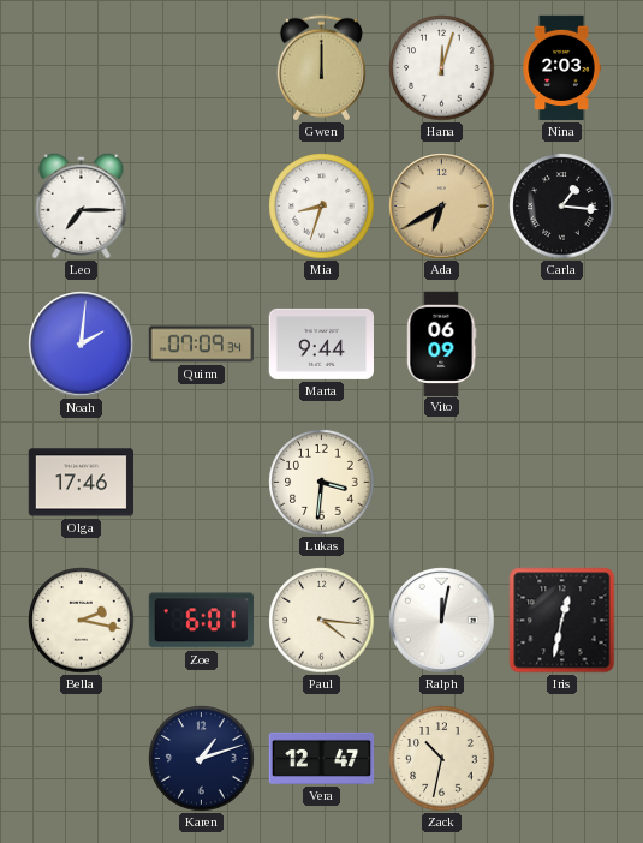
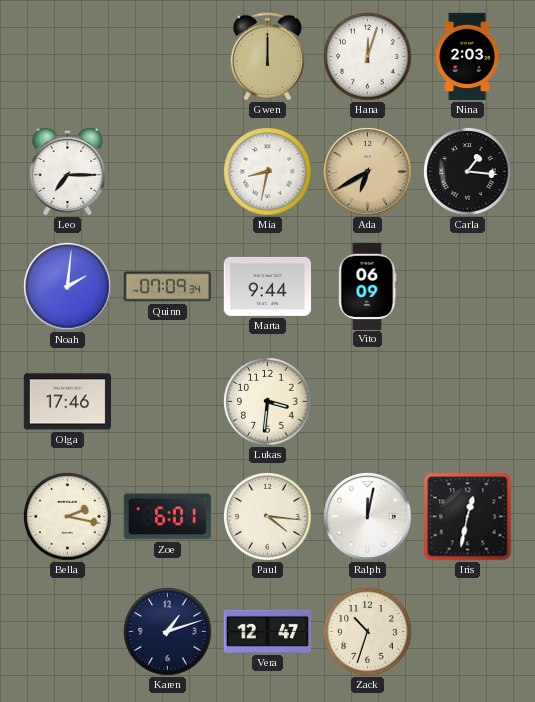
Mia: 8:33 -> 8:32
Zack: 10:32 -> 10:33
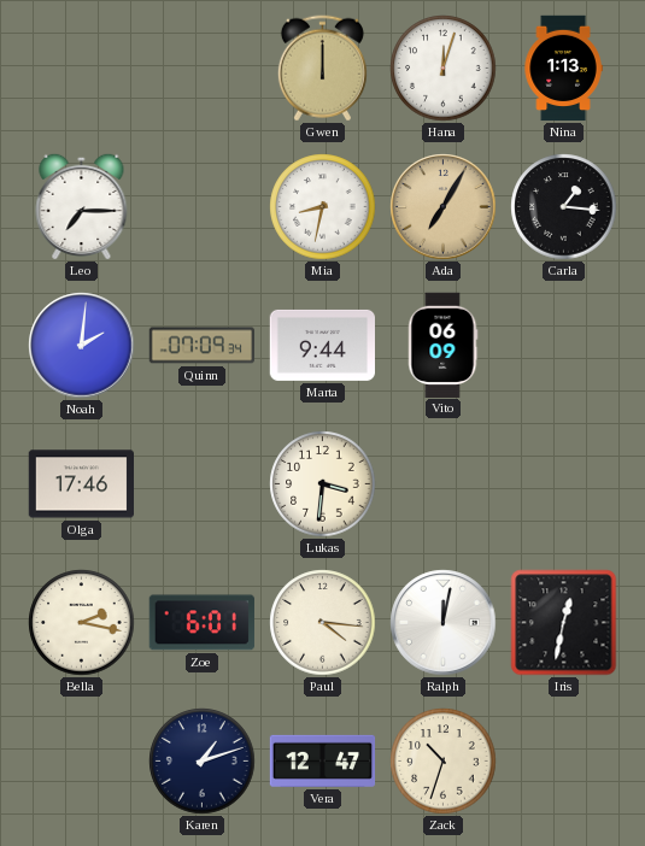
Nina: 2:03 -> 1:13
Ada: 6:40 -> 7:05
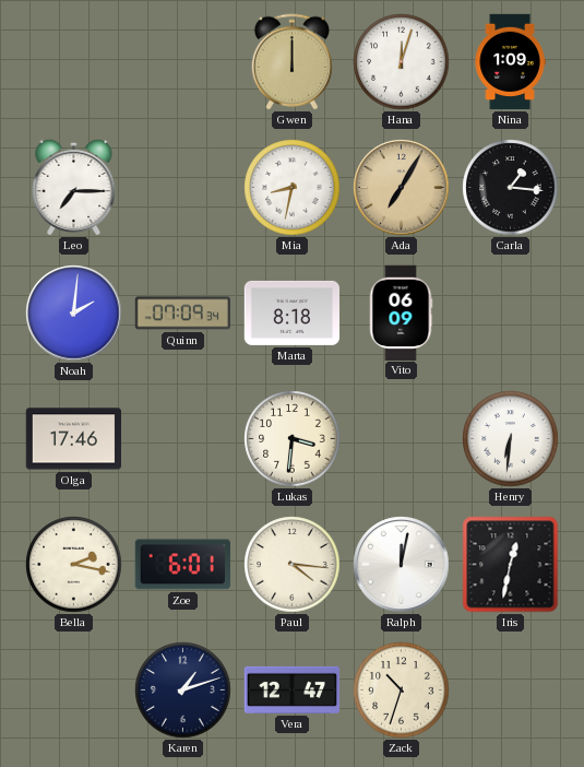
Nina: 1:13 -> 1:09
Marta: 9:44 -> 8:18
Henry: none -> 6:31
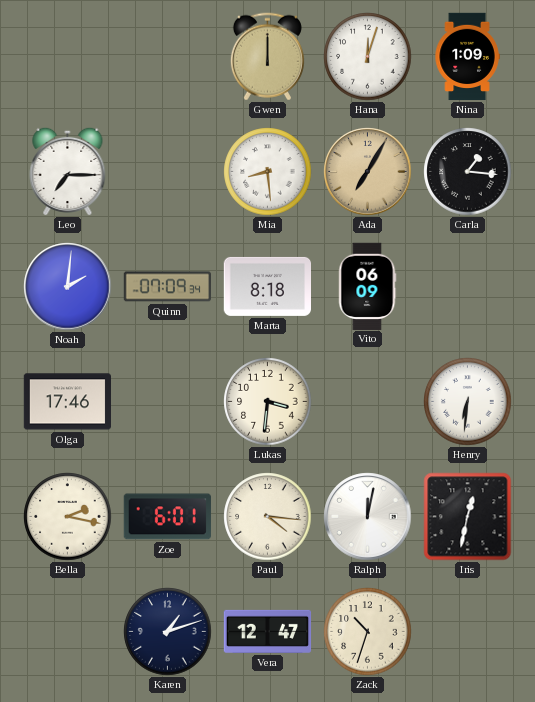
Mia: 8:32 -> 8:29
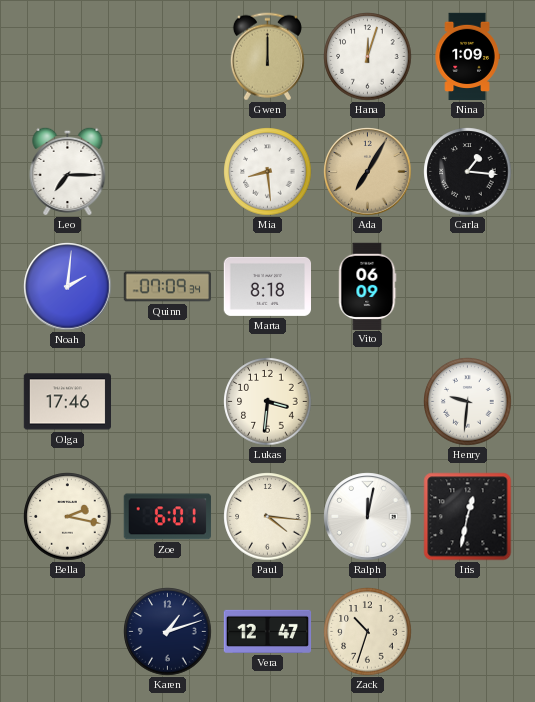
Henry: 6:31 -> 9:31
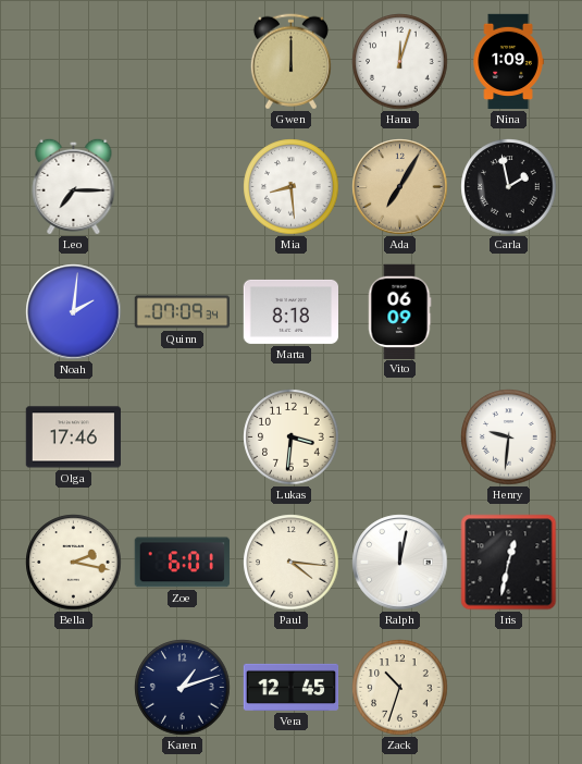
Carla: 1:16 -> 1:58
Vera: 12:47 -> 12:45
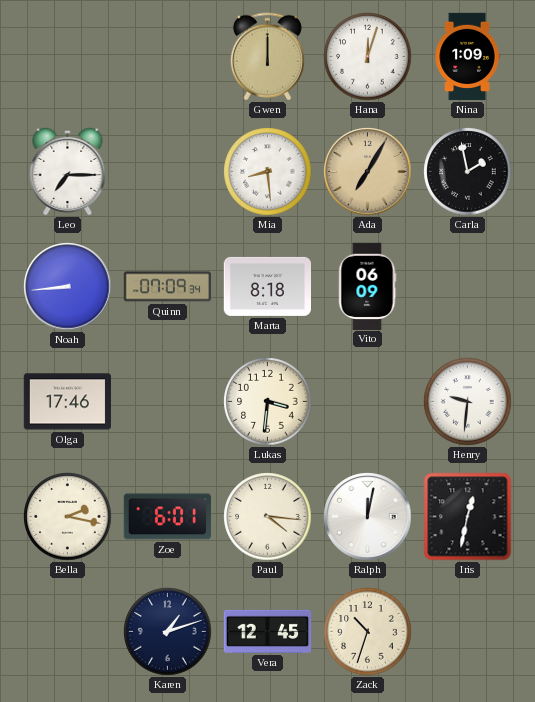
Noah: 2:01 -> 8:44
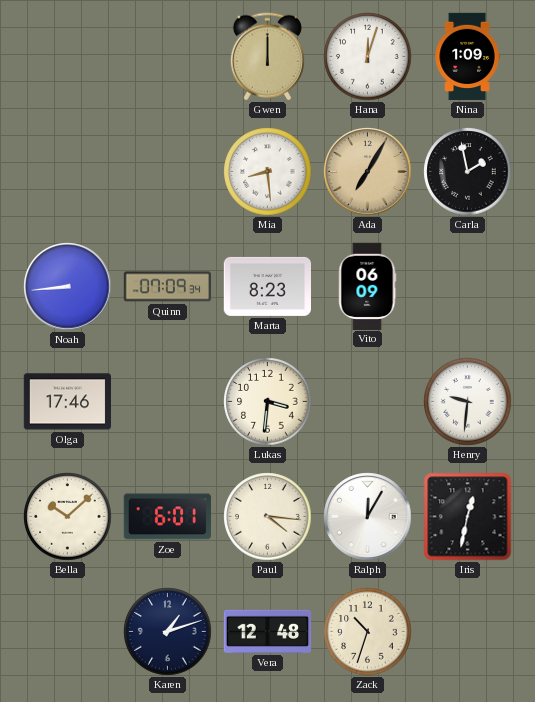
Leo: 7:15 -> none
Marta: 8:18 -> 8:23
Bella: 2:17 -> 10:08
Ralph: 12:02 -> 12:05
Vera: 12:45 -> 12:48
